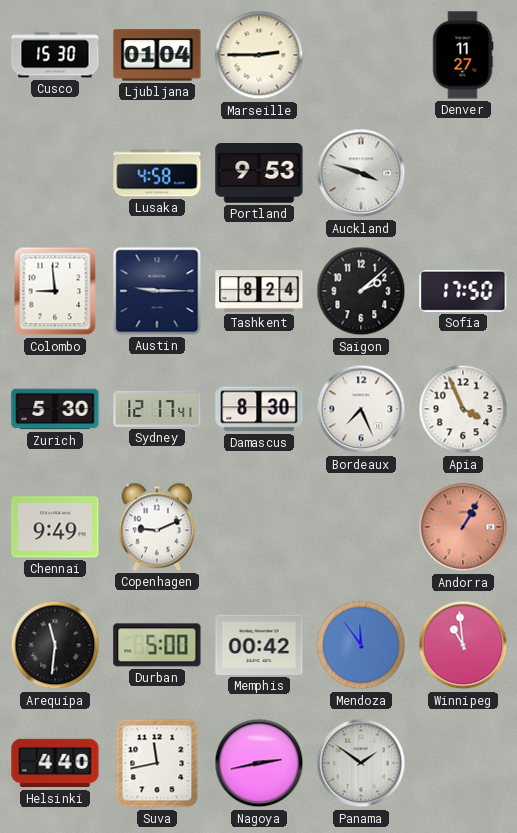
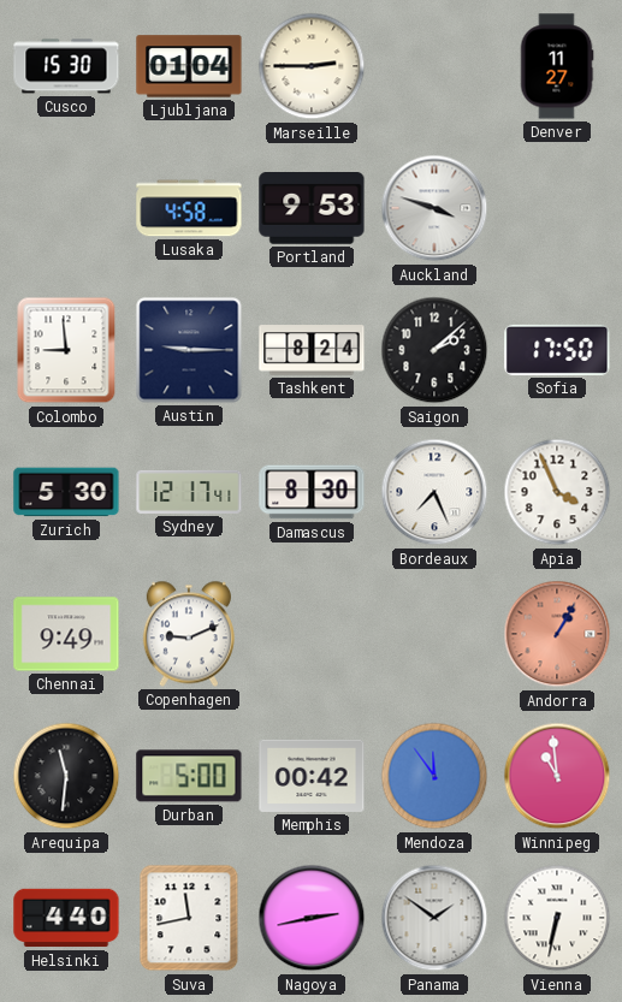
Vienna: none -> 6:32
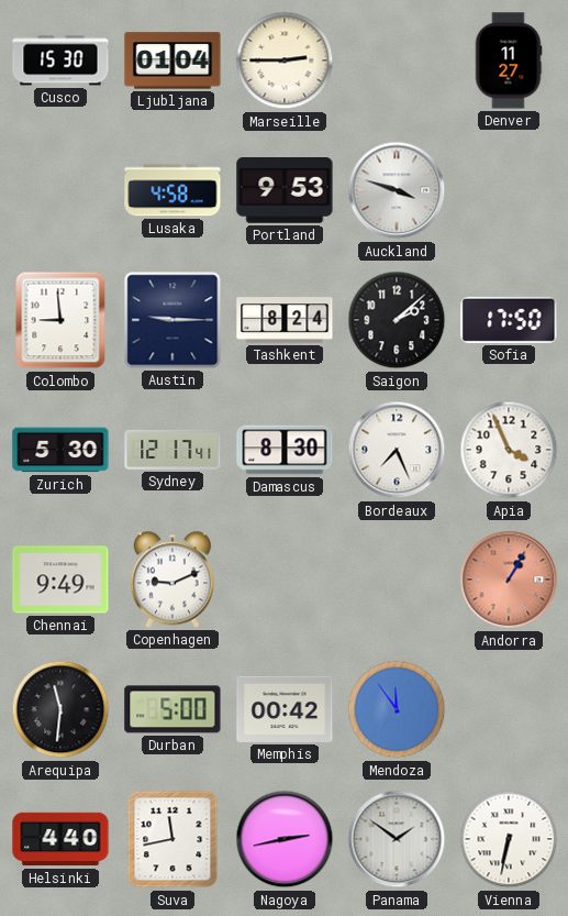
Winnipeg: 10:59 -> none
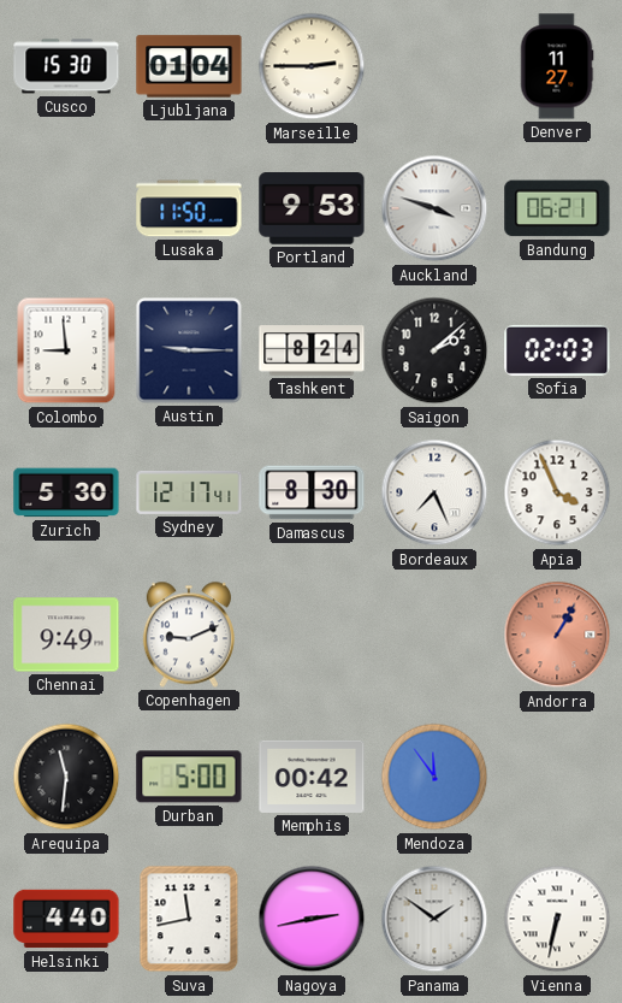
Lusaka: 4:58 -> 11:50
Bandung: none -> 06:21
Sofia: 17:50 -> 02:03
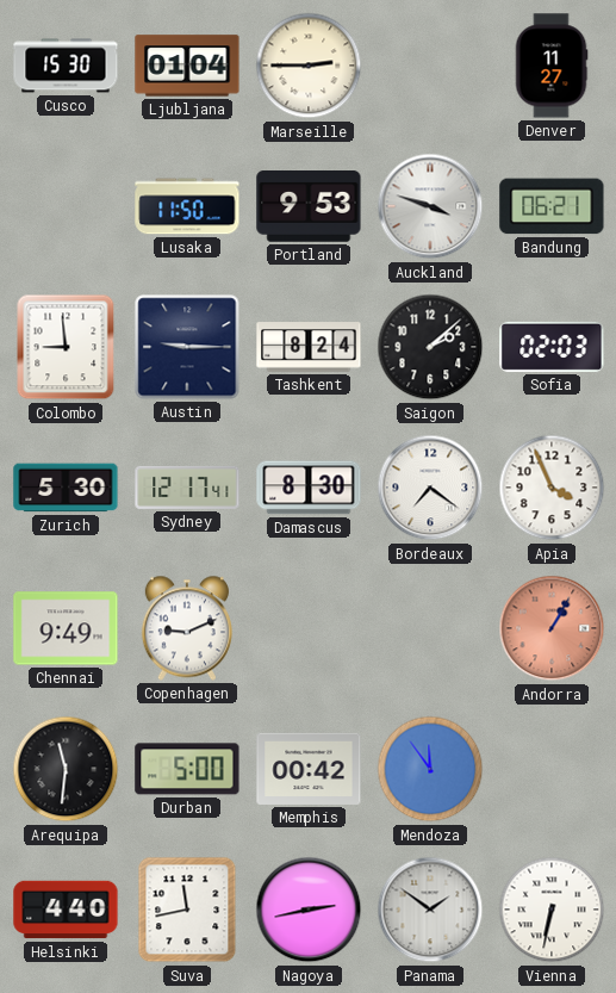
Bordeaux: 7:26 -> 7:21
